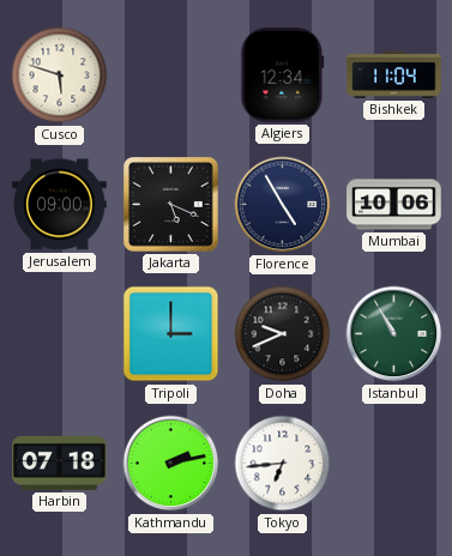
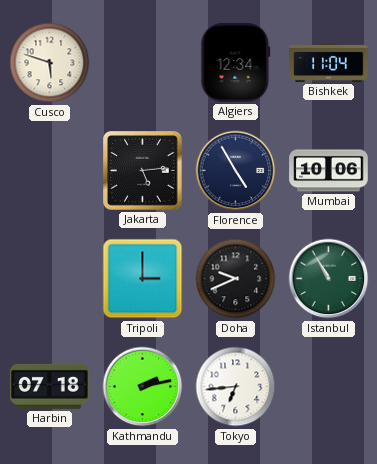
Jerusalem: 09:00 -> none
Jakarta: 5:19 -> 5:14
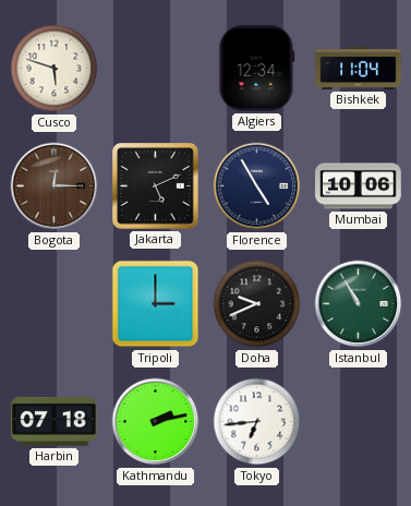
Bogota: none -> 12:15
Jakarta: 5:14 -> 5:11
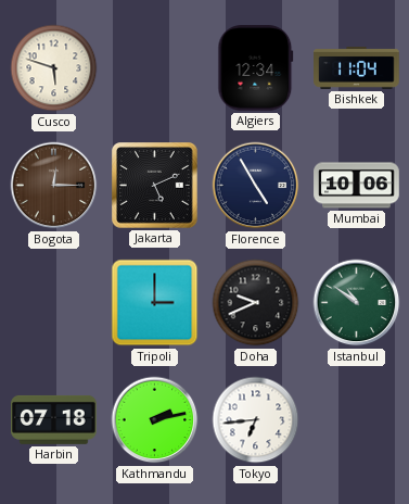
Istanbul: 10:55 -> 10:51
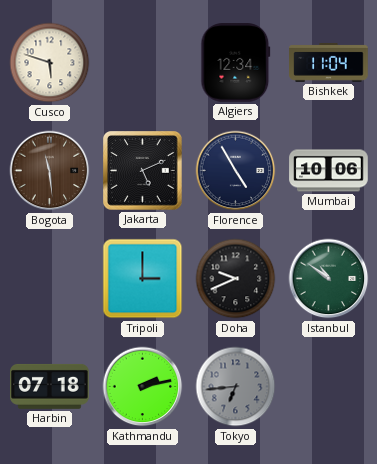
Bogota: 12:15 -> 11:29
Tokyo dial: white -> grey
